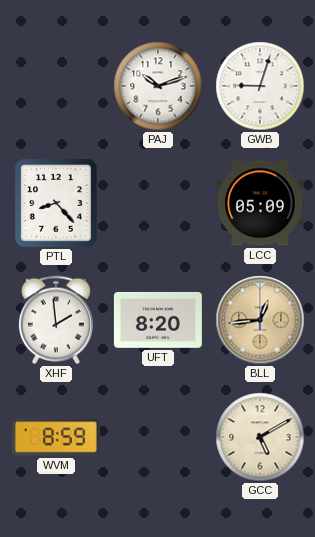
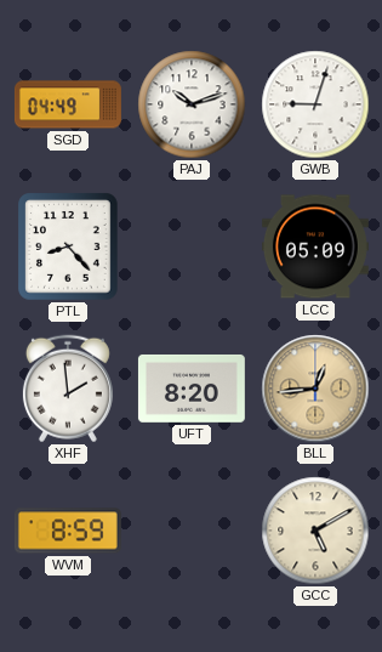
SGD: none -> 04:49
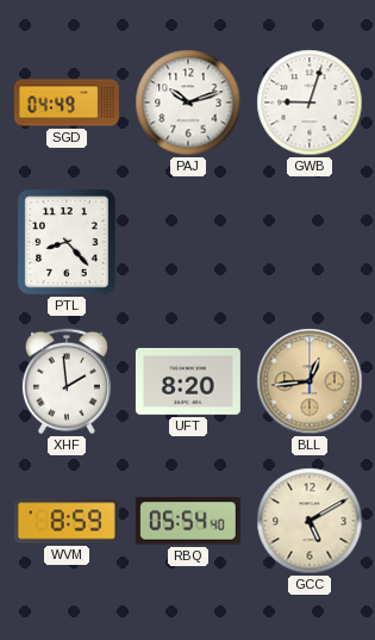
LCC: 05:09 -> none
RBQ: none -> 05:54
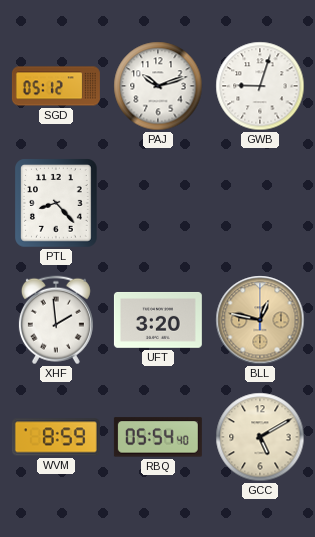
SGD: 04:49 -> 05:12
UFT: 8:20 -> 3:20
BLL: 12:44 -> 12:47
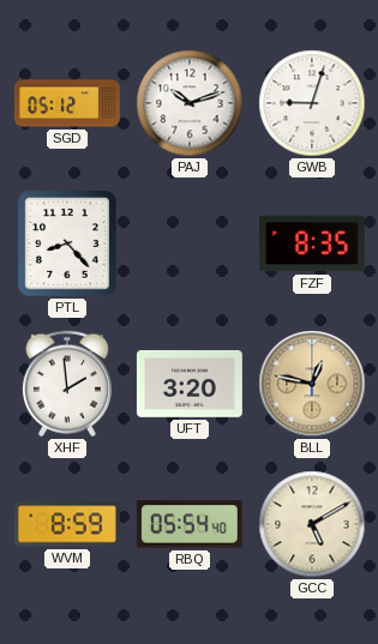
FZF: none -> 8:35
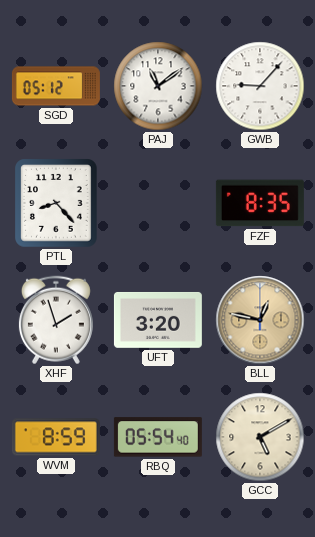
PAJ: 10:12 -> 11:09
GWB: 9:03 -> 9:07
XHF: 1:59 -> 1:57
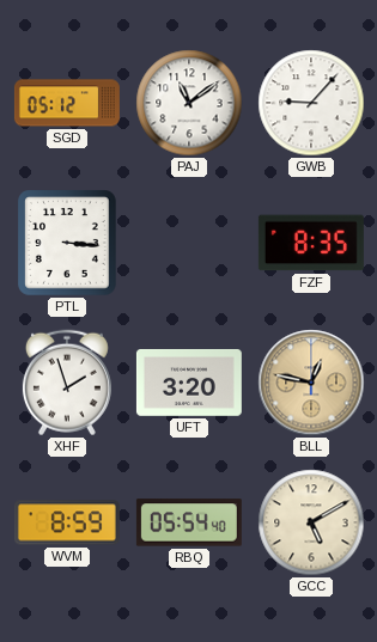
PTL: 8:23 -> 3:16
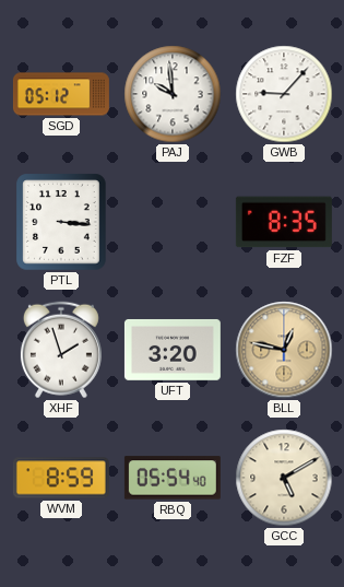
PAJ: 11:09 -> 9:59
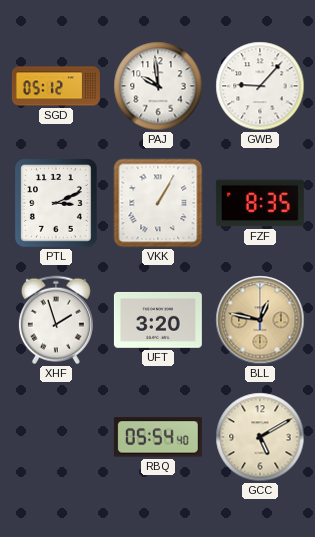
PTL: 3:16 -> 3:11
VKK: none -> 1:05
WVM: 8:59 -> none
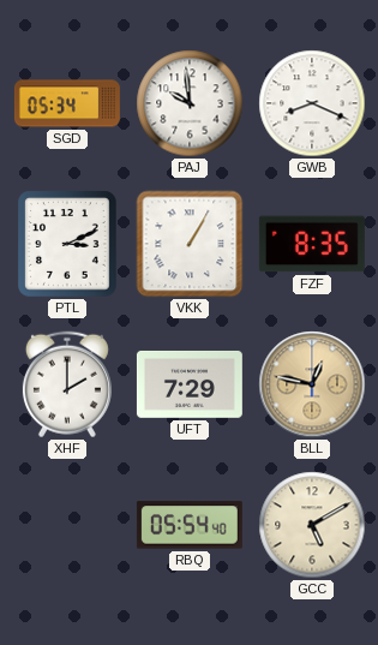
SGD: 05:12 -> 05:34
GWB: 9:07 -> 8:19
XHF: 1:57 -> 2:00
UFT: 3:20 -> 7:29
